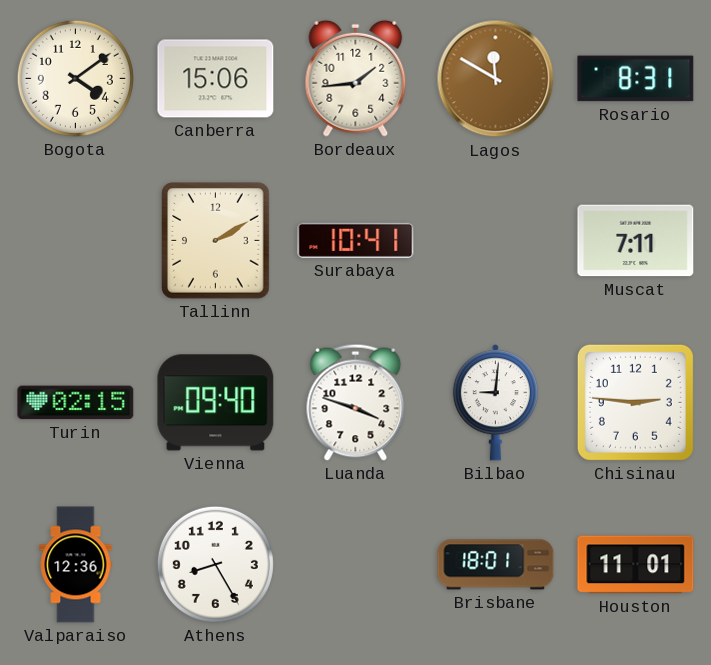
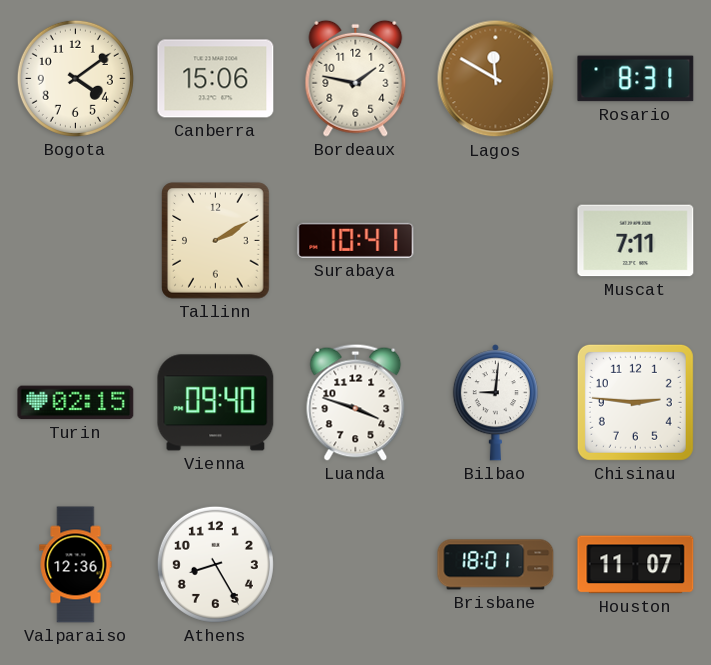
Bordeaux: 1:44 -> 1:47
Houston: 11:01 -> 11:07
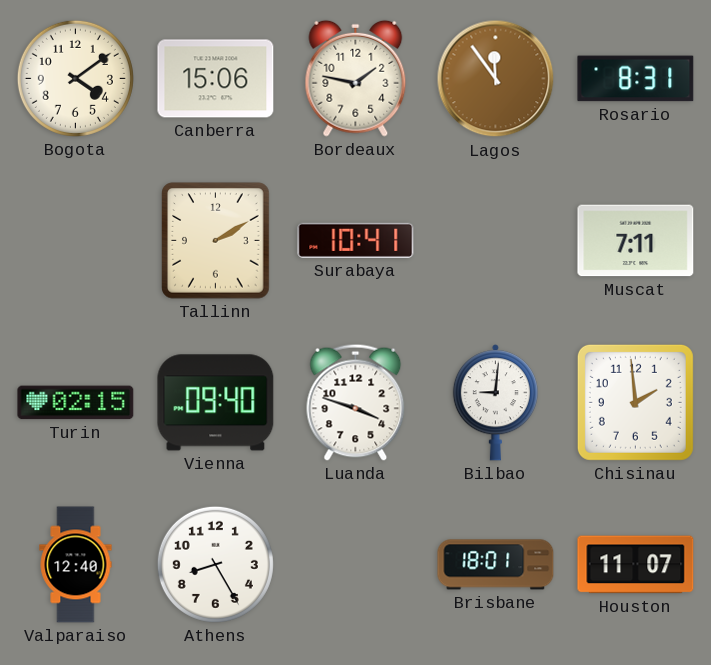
Lagos: 11:50 -> 11:54
Chisinau: 2:46 -> 1:59
Valparaiso: 12:36 -> 12:40
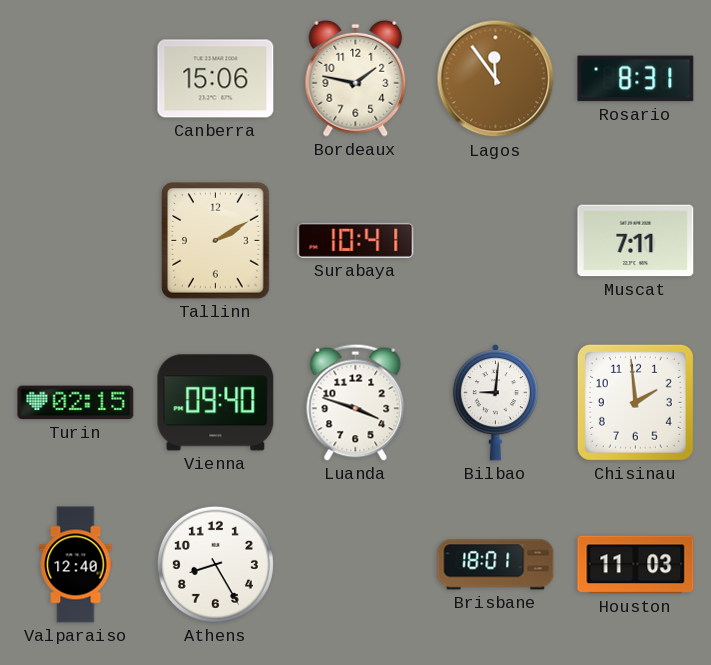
Bogota: 4:09 -> none
Houston: 11:07 -> 11:03
